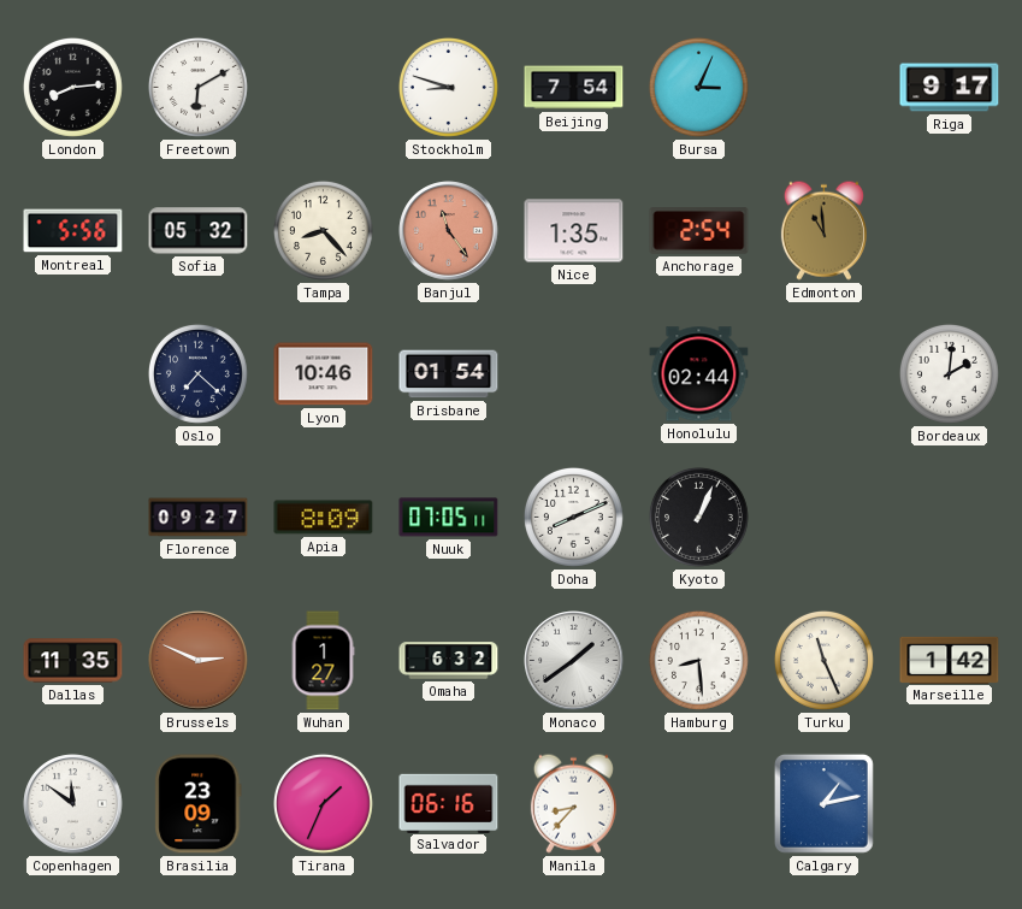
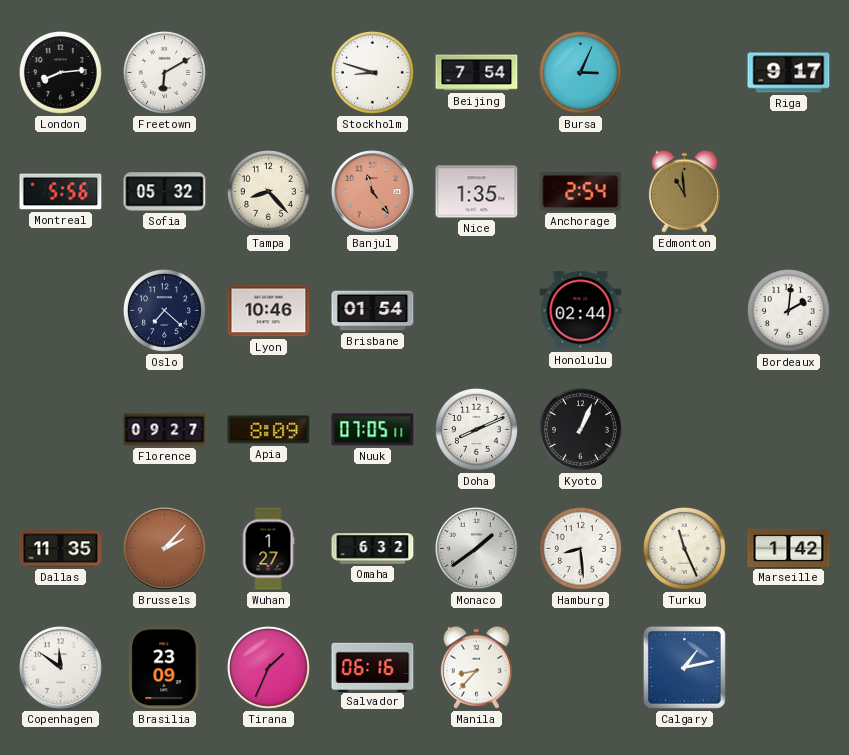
Brussels: 2:49 -> 2:07
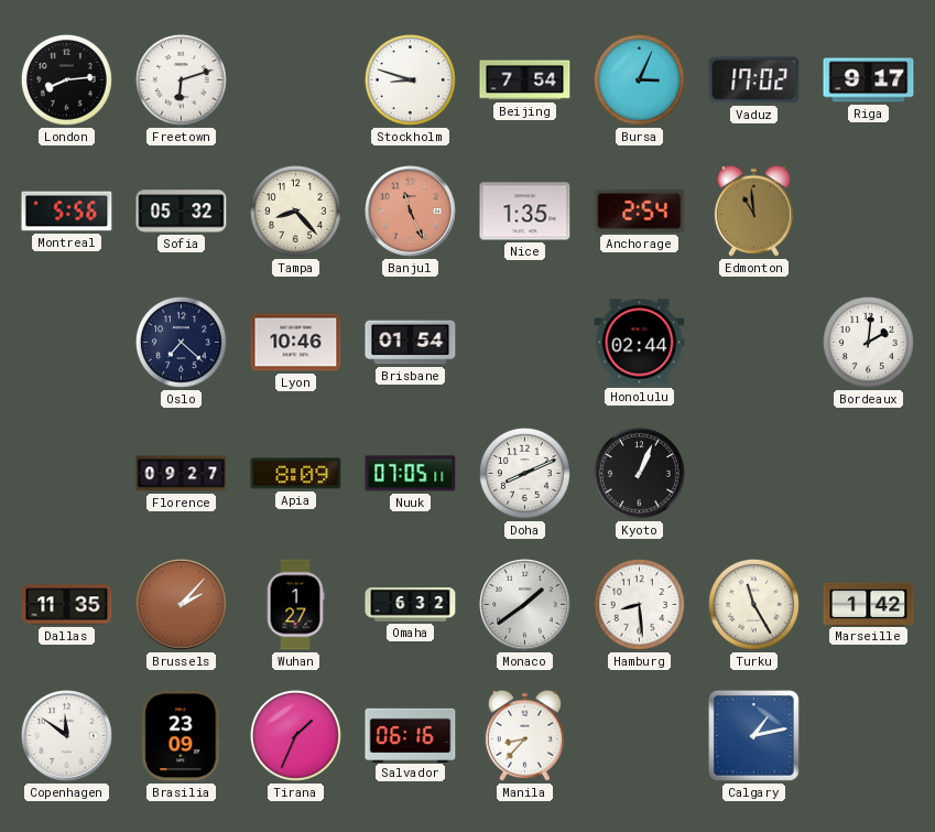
Freetown: 6:10 -> 6:12
Vaduz: none -> 17:02
Banjul: 11:24 -> 11:26
Turku: 11:26 -> 11:25
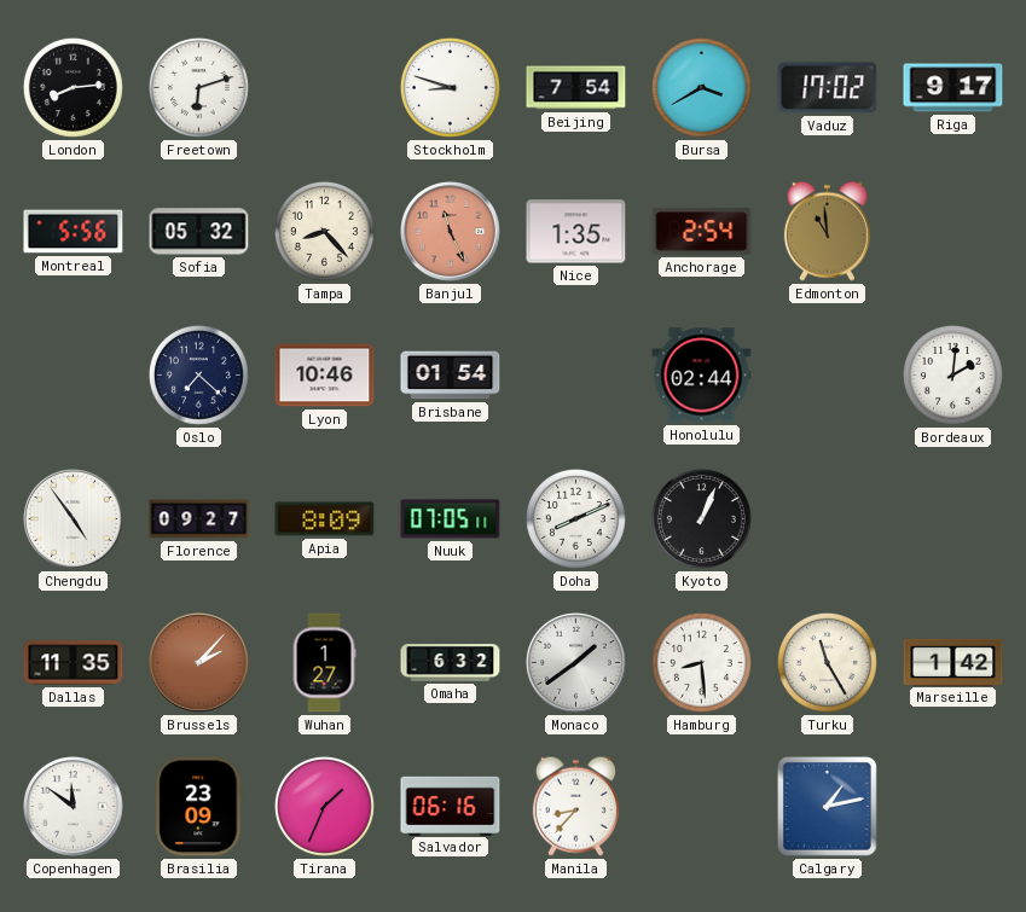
Bursa: 3:04 -> 3:40
Chengdu: none -> 4:54
